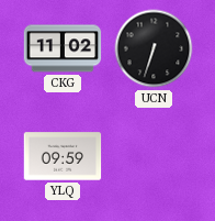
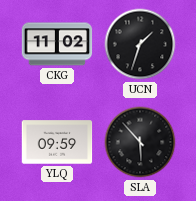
UCN: 6:33 -> 1:33
SLA: none -> 5:53
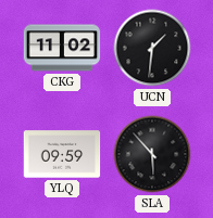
UCN: 1:33 -> 1:31
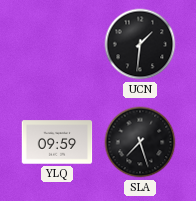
CKG: 11:02 -> none
SLA: 5:53 -> 7:27
